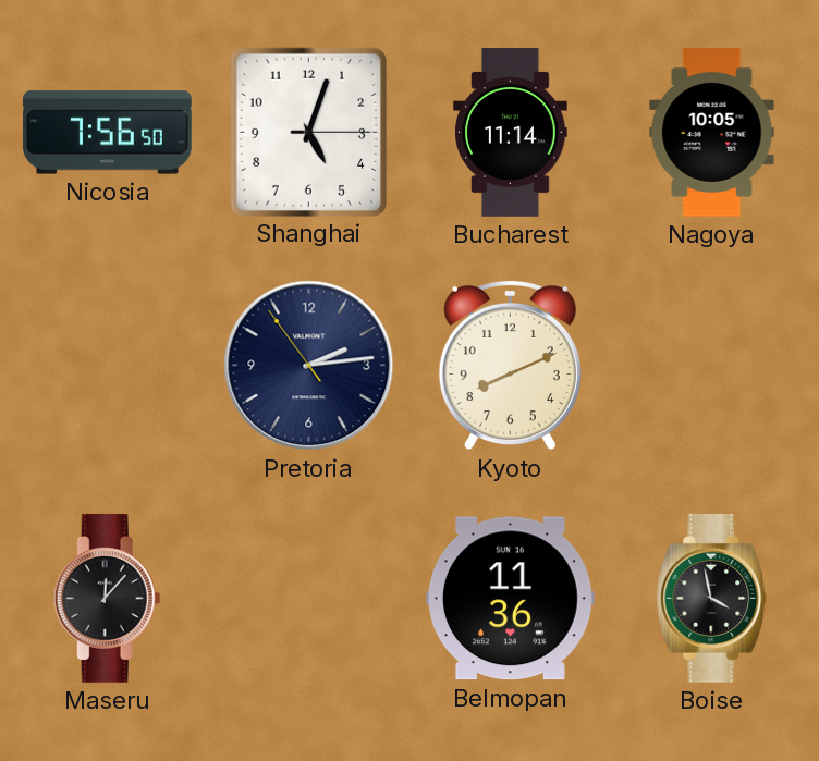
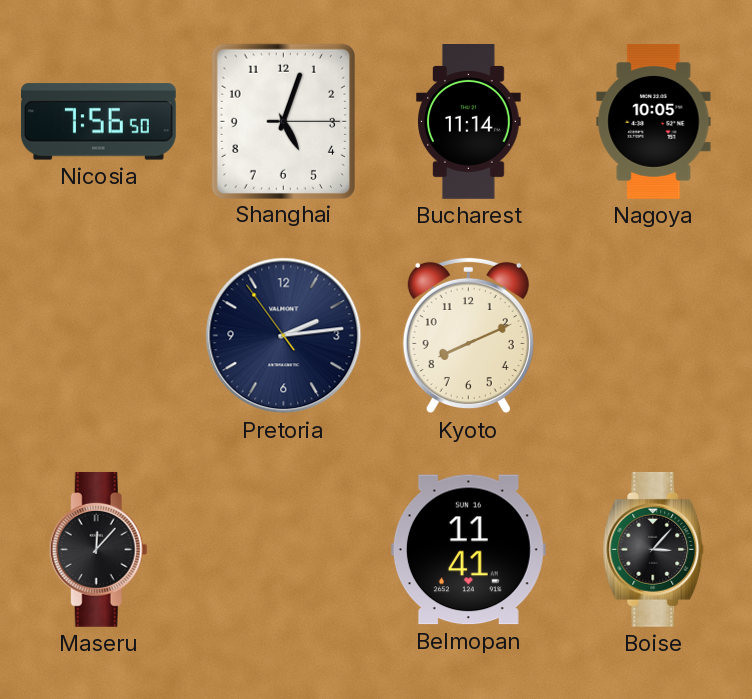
Belmopan: 11:36 -> 11:41
Boise: 3:58 -> 3:07
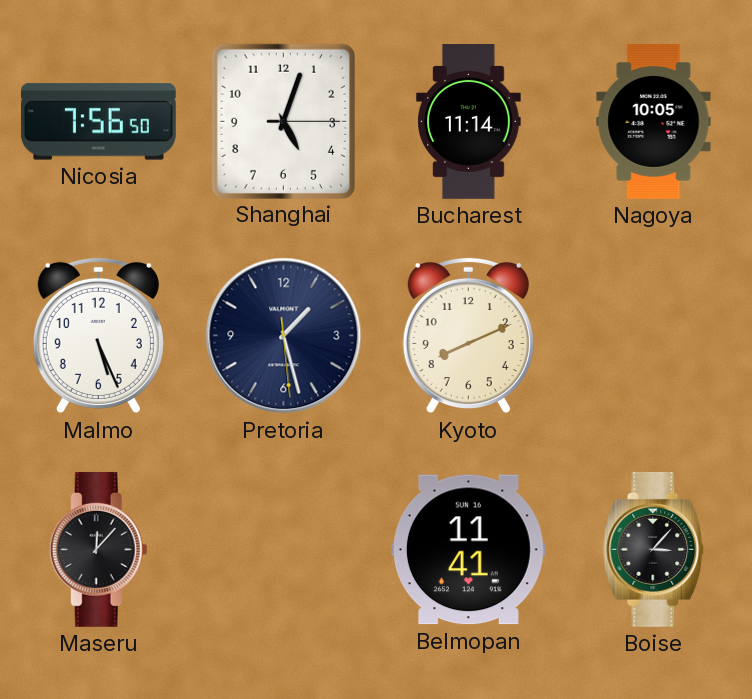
Malmo: none -> 5:26
Pretoria: 2:13 -> 1:27
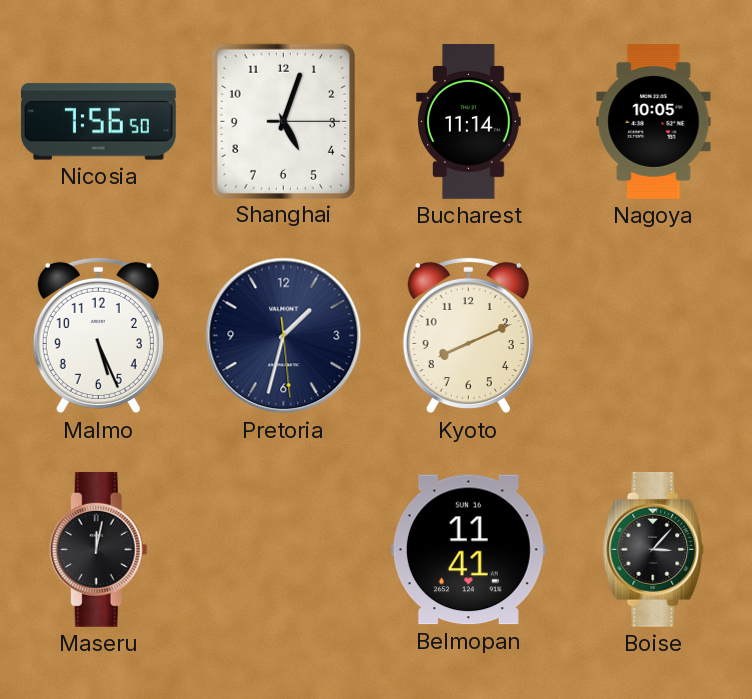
Pretoria: 1:27 -> 1:32
Maseru: 12:07 -> 12:02
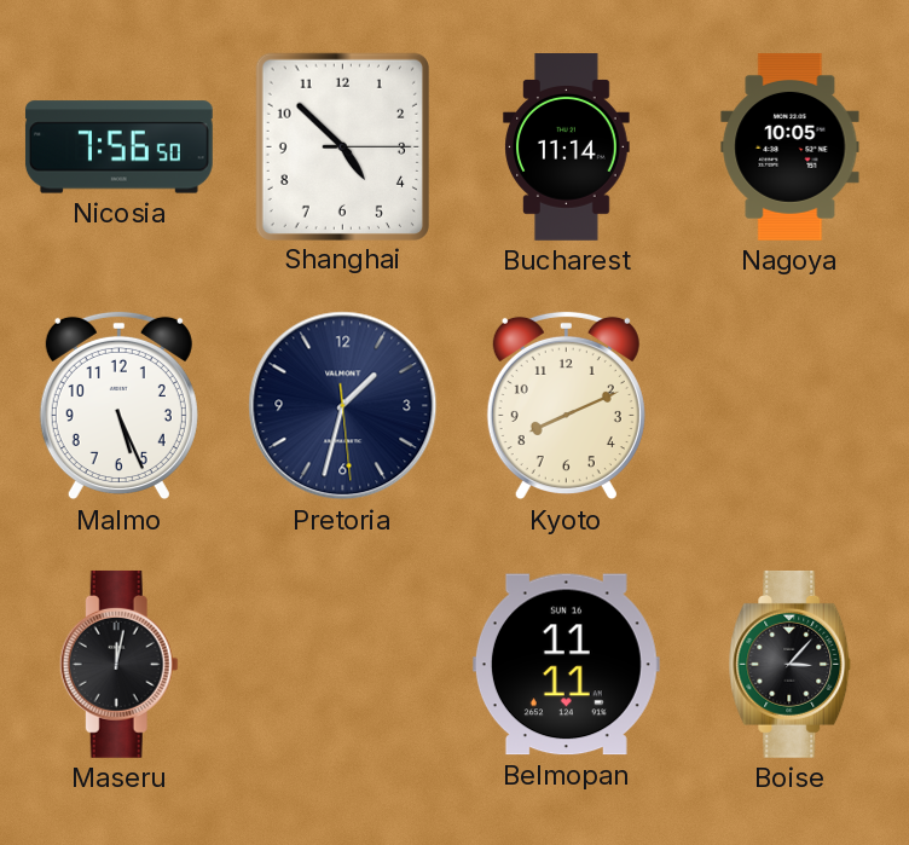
Shanghai: 5:03 -> 4:52
Belmopan: 11:41 -> 11:11
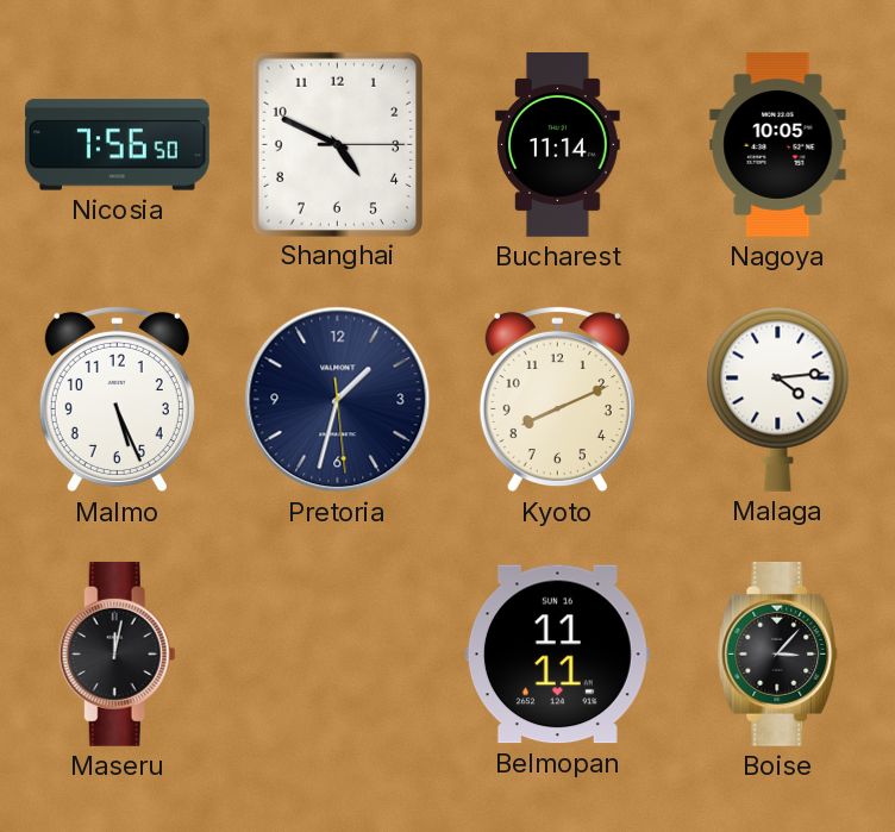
Shanghai: 4:52 -> 4:49
Malaga: none -> 4:14
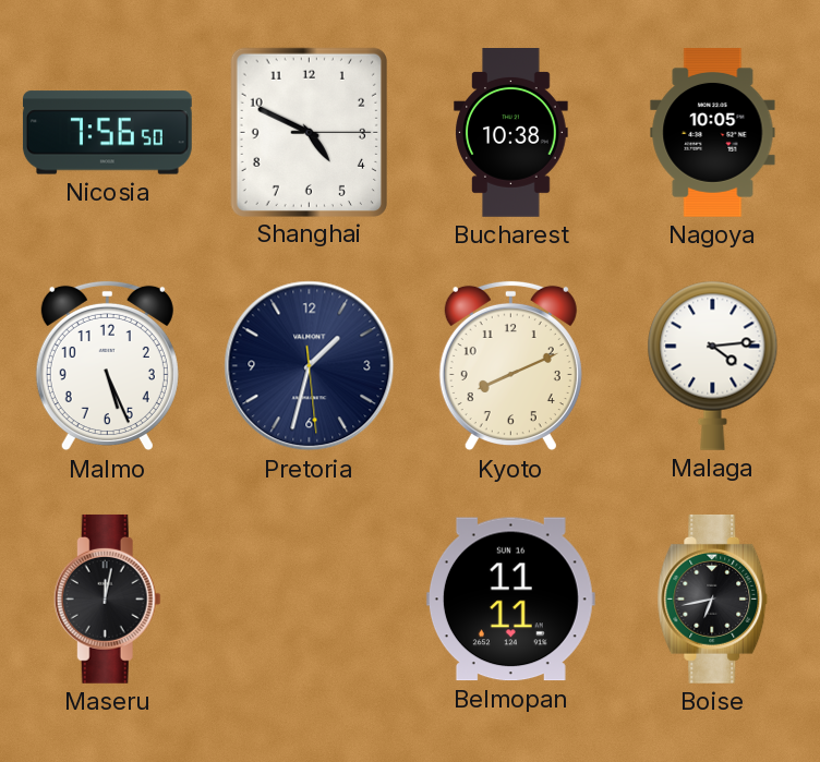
Bucharest: 11:14 -> 10:38
Boise: 3:07 -> 6:43
